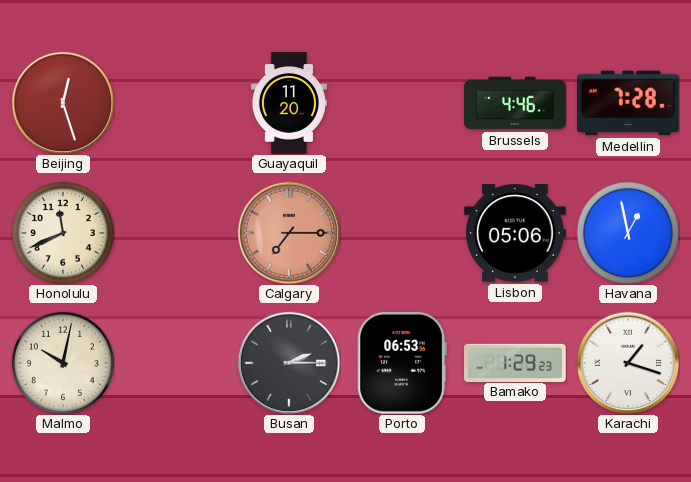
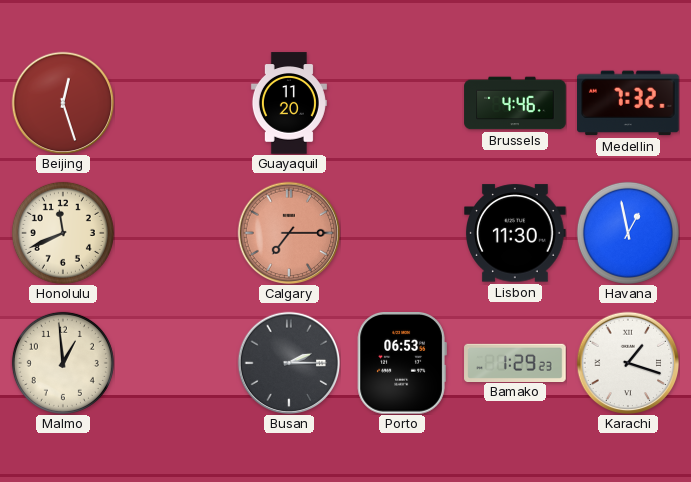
Medellin: 7:28 -> 7:32
Lisbon: 05:06 -> 11:30
Malmo: 10:02 -> 12:59
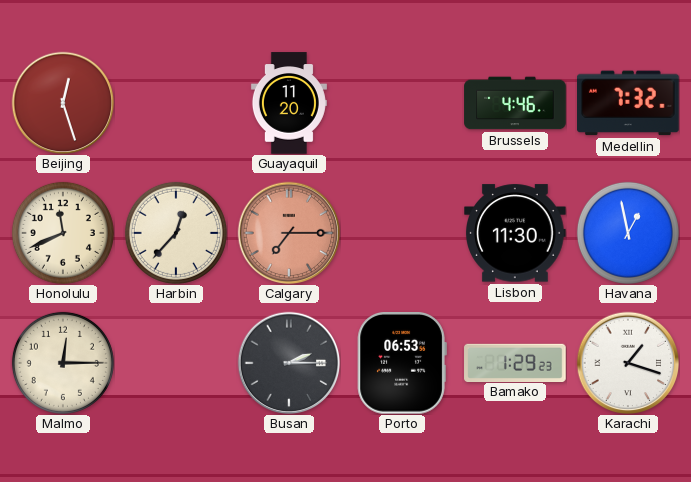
Harbin: none -> 12:37
Malmo: 12:59 -> 12:15
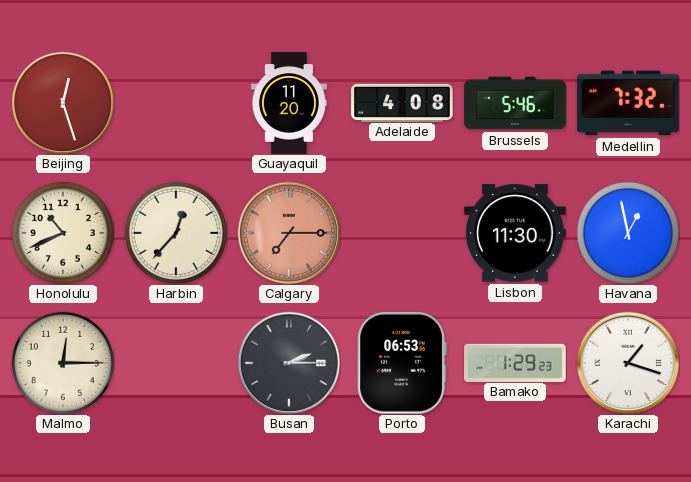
Adelaide: none -> 4:08
Brussels: 4:46 -> 5:46
Honolulu: 11:41 -> 10:41
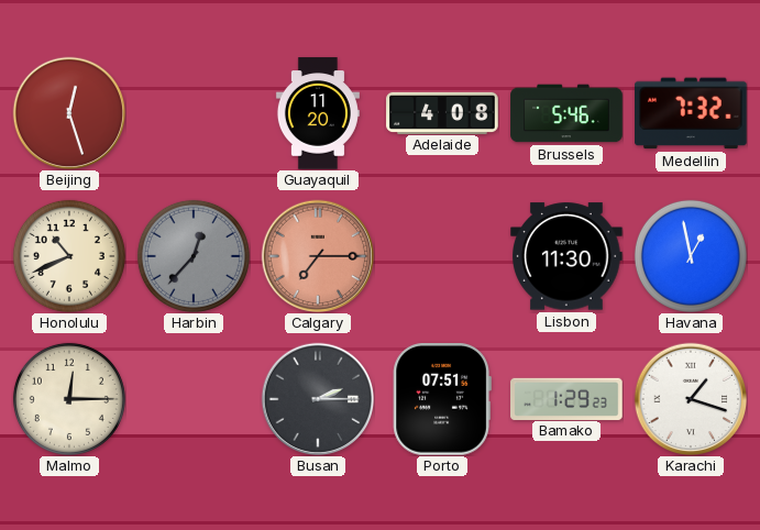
Harbin dial: cream -> grey
Porto: 06:53 -> 07:51
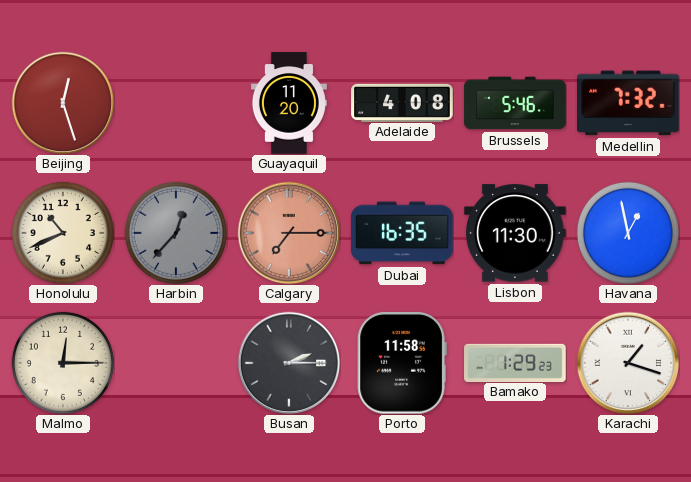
Dubai: none -> 16:35
Porto: 07:51 -> 11:58
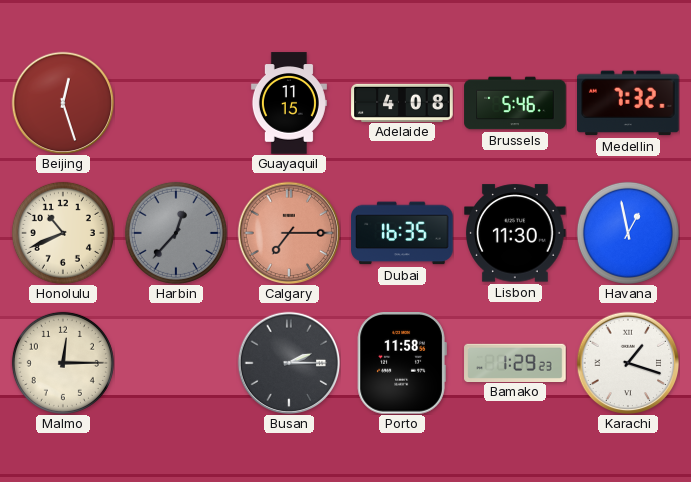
Guayaquil: 11:20 -> 11:15
